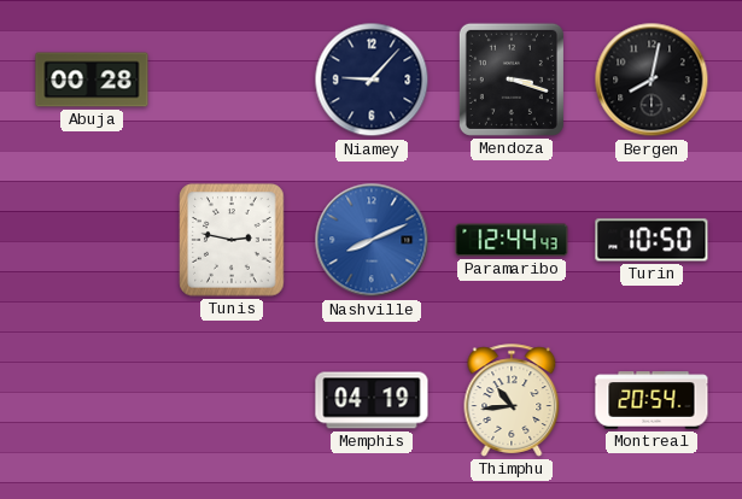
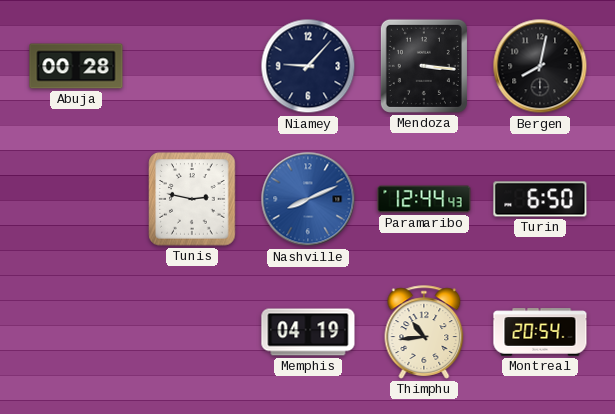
Mendoza: 3:18 -> 3:16
Turin: 10:50 -> 6:50
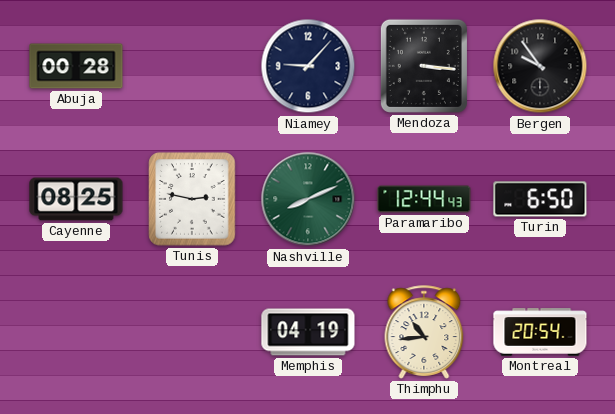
Bergen: 8:02 -> 9:54
Cayenne: none -> 08:25
Nashville dial: blue -> green
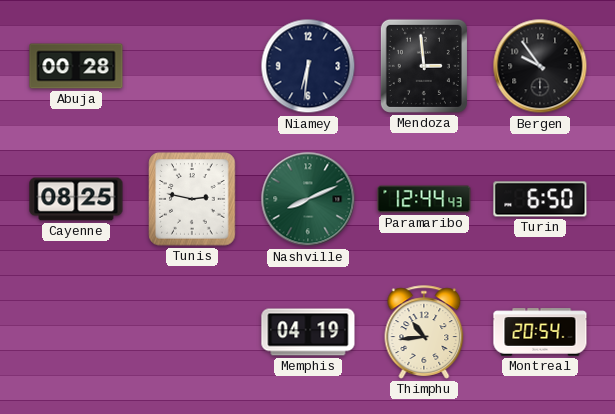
Niamey: 9:07 -> 6:31
Mendoza: 3:16 -> 2:59
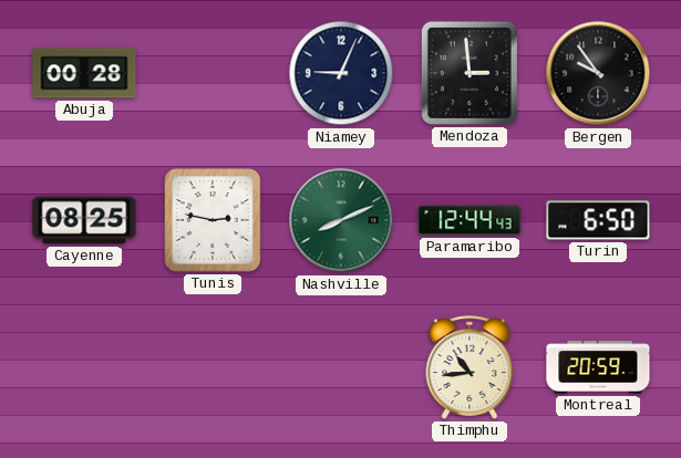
Niamey: 6:31 -> 9:04
Memphis: 04:19 -> none
Montreal: 20:54 -> 20:59
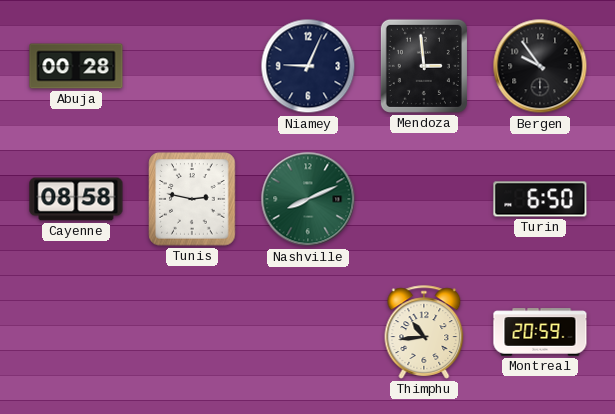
Cayenne: 08:25 -> 08:58
Paramaribo: 12:44 -> none
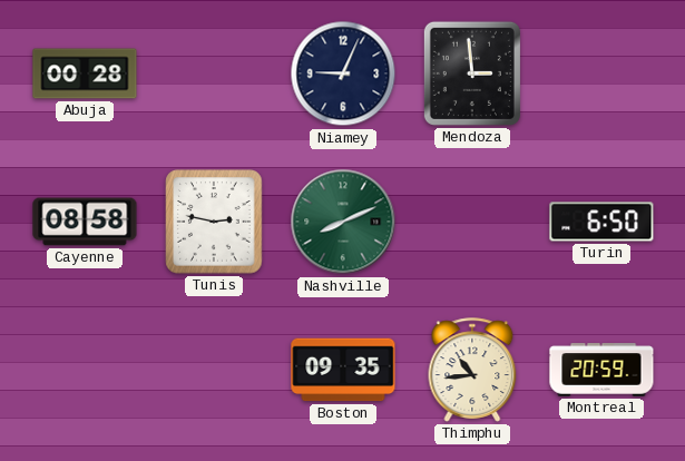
Bergen: 9:54 -> none
Boston: none -> 09:35
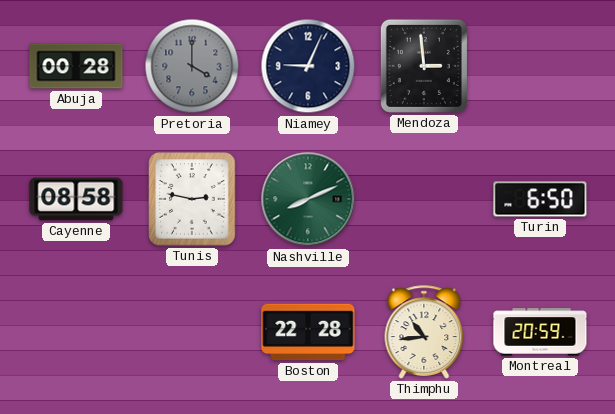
Pretoria: none -> 4:00
Boston: 09:35 -> 22:28
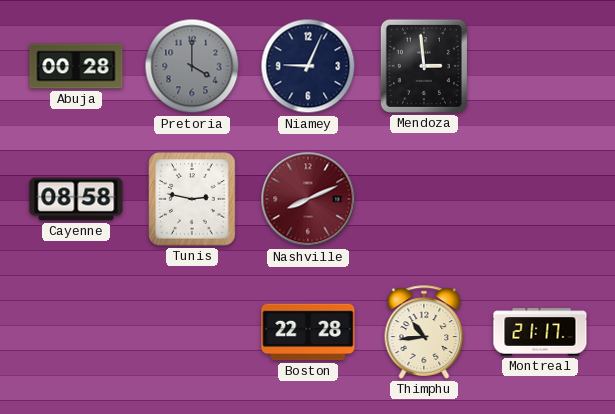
Nashville dial: green -> burgundy
Turin: 6:50 -> none
Montreal: 20:59 -> 21:17
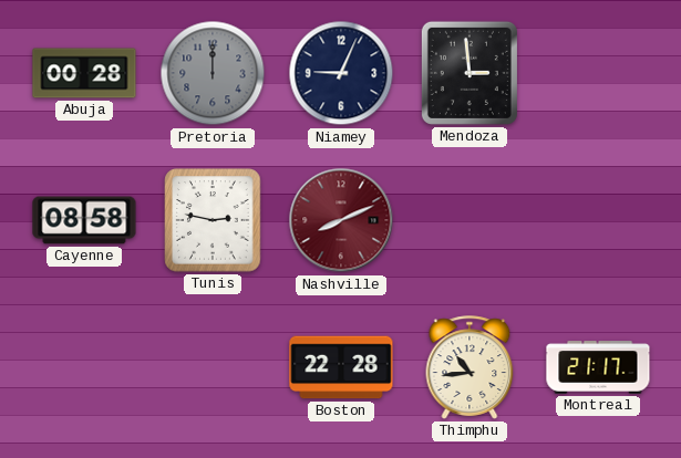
Pretoria: 4:00 -> 12:00
